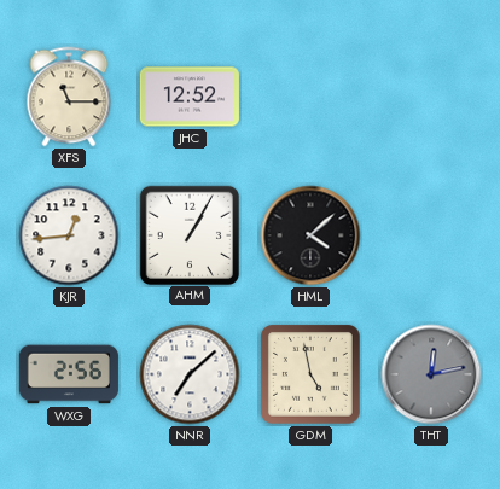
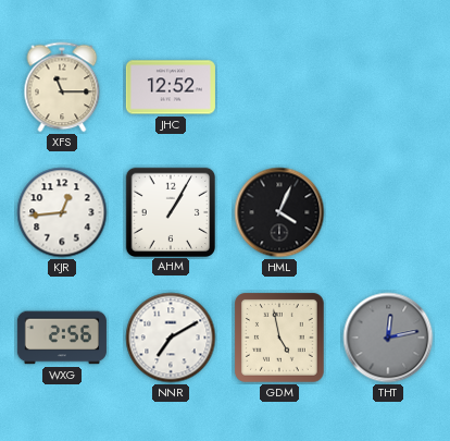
HML: 4:08 -> 4:04
NNR: 7:08 -> 7:10
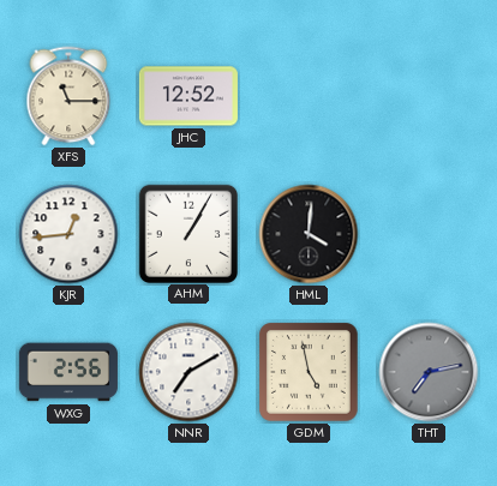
HML: 4:04 -> 4:01
THT: 12:13 -> 7:13
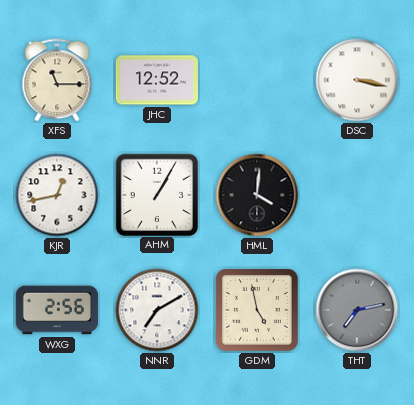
DSC: none -> 3:17
KJR: 12:44 -> 12:43
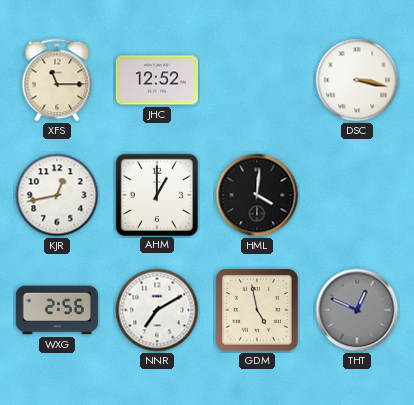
AHM: 1:05 -> 1:00
THT: 7:13 -> 12:49
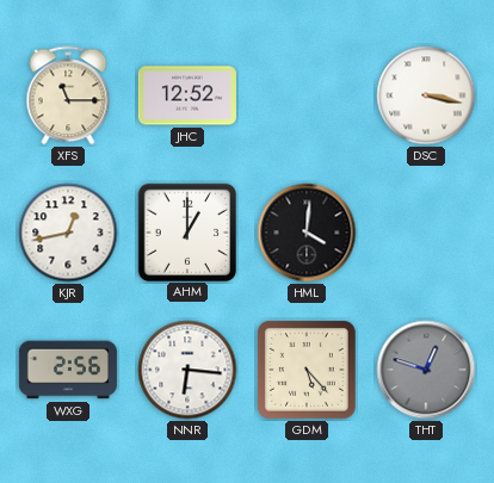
NNR: 7:10 -> 6:16
GDM: 4:58 -> 5:23
THT: 12:49 -> 12:48
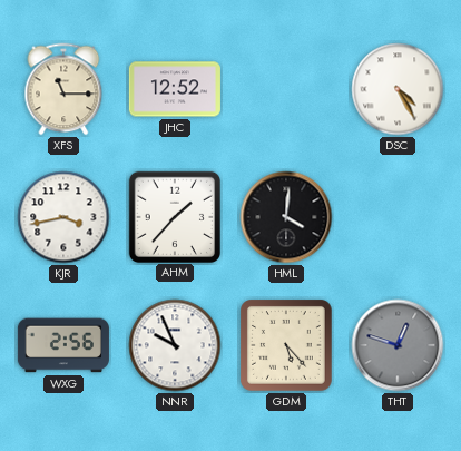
DSC: 3:17 -> 4:25
KJR: 12:43 -> 3:43
AHM: 1:00 -> 1:37
NNR: 6:16 -> 9:56
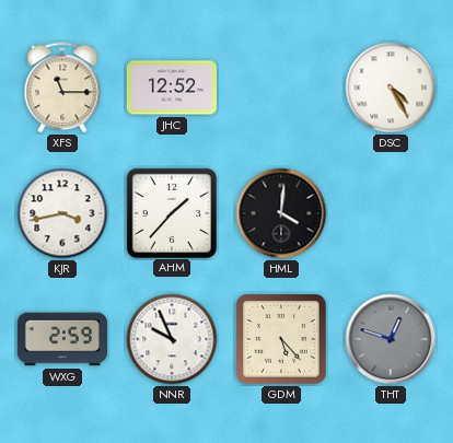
WXG: 2:56 -> 2:59
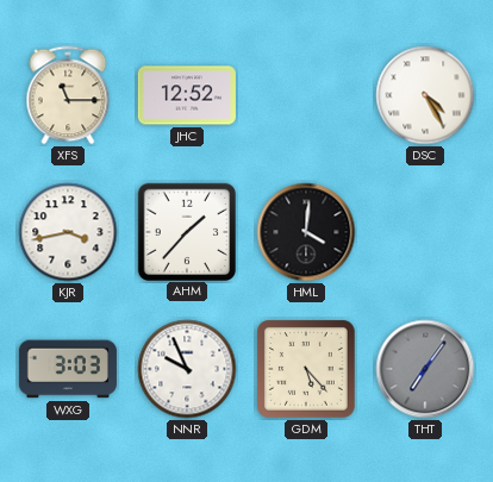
WXG: 2:59 -> 3:03
THT: 12:48 -> 7:06
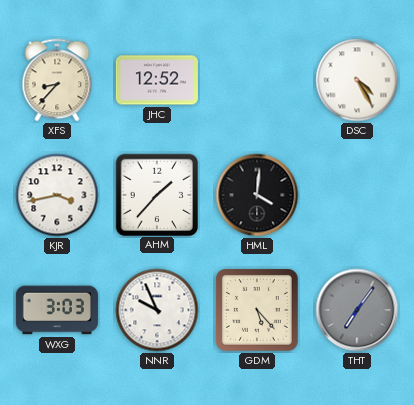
XFS: 11:15 -> 8:37
